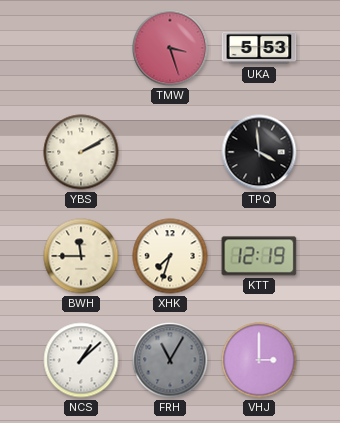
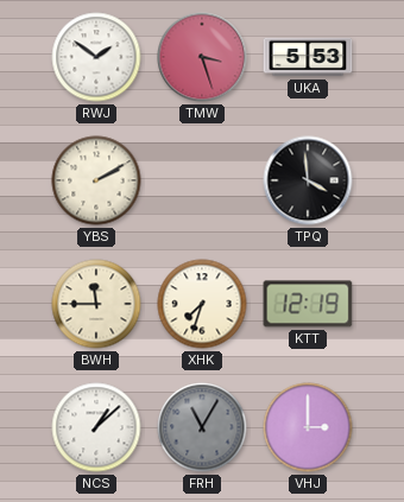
RWJ: none -> 1:51
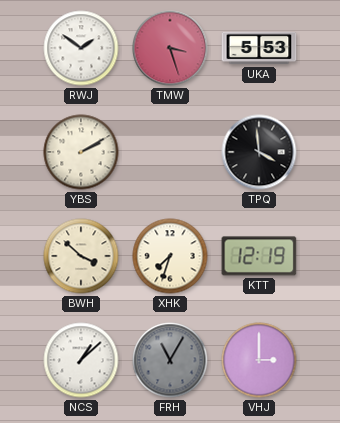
BWH: 11:45 -> 3:52
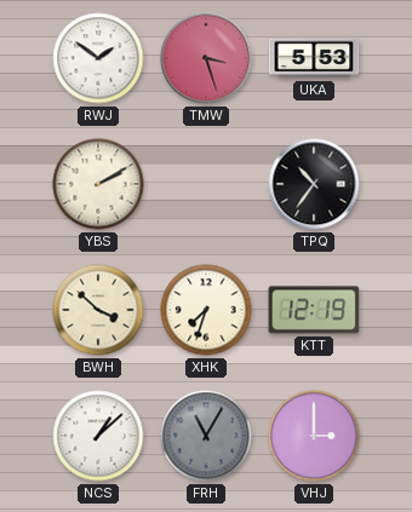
TPQ: 3:59 -> 10:36
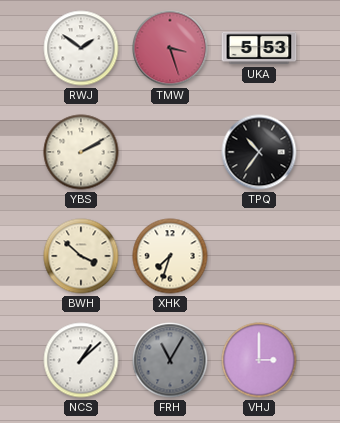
KTT: 12:19 -> none
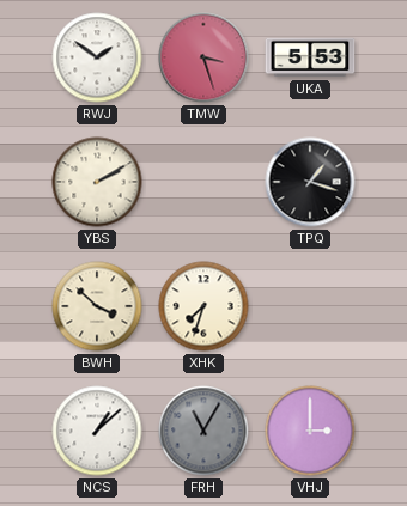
TPQ: 10:36 -> 1:18
